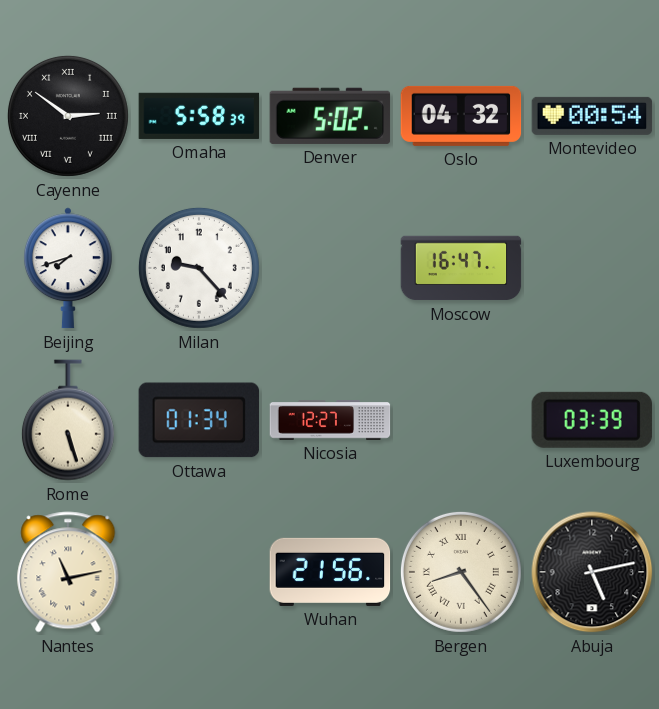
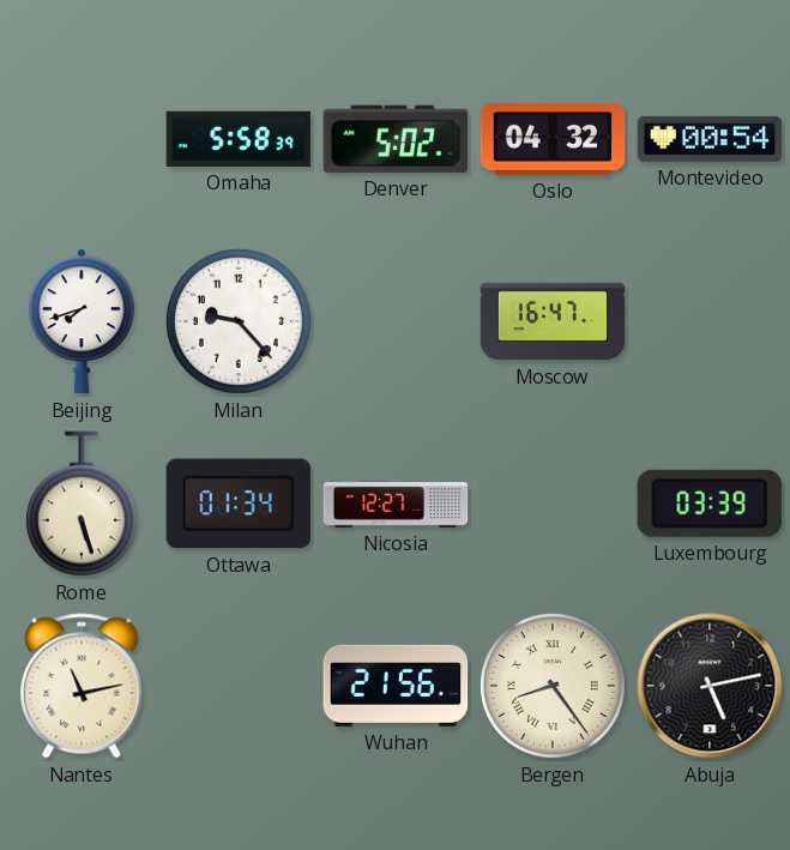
Cayenne: 2:51 -> none
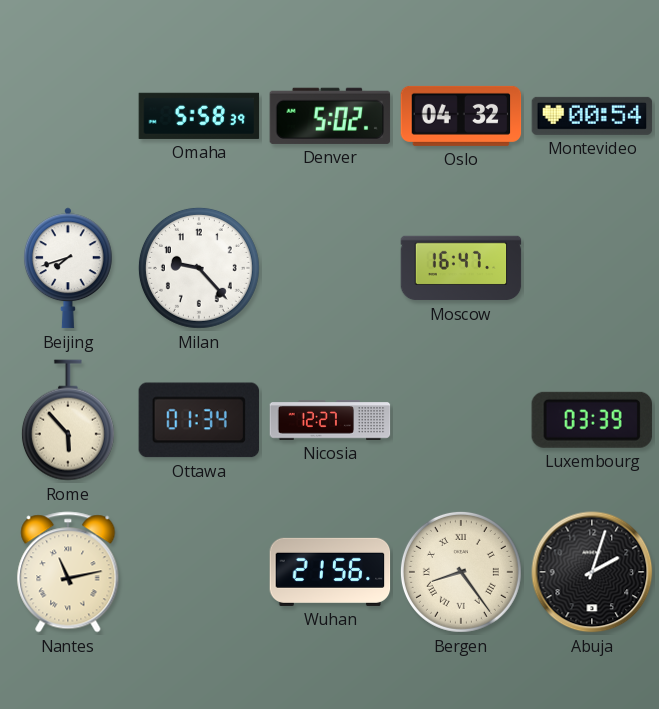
Rome: 5:27 -> 5:53
Abuja: 5:13 -> 2:03
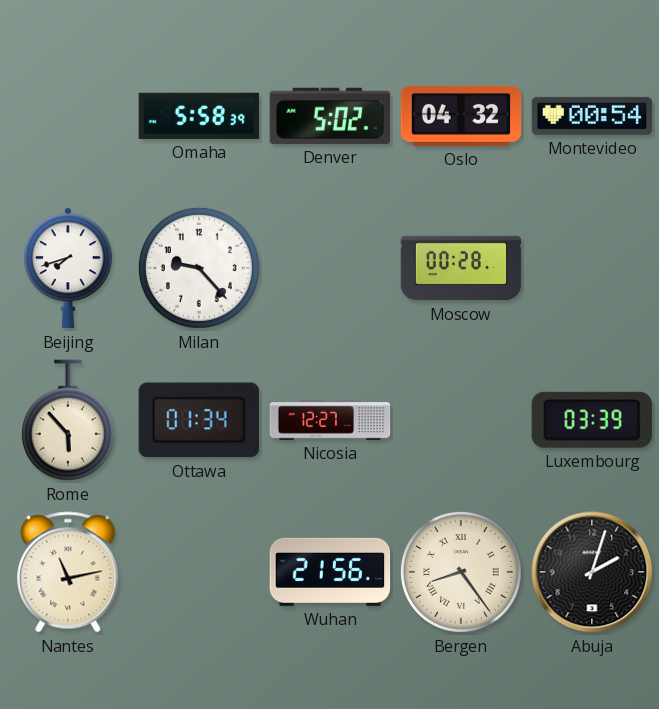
Moscow: 16:47 -> 00:28
